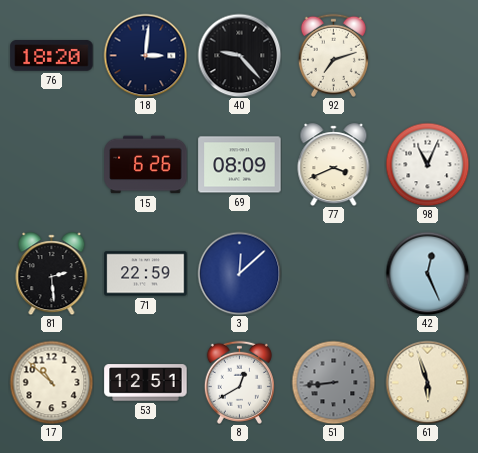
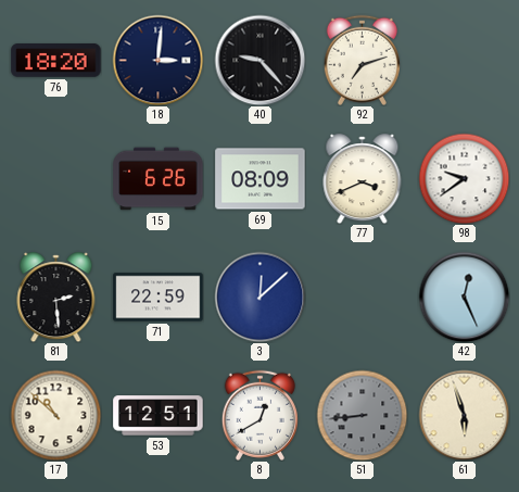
98: 11:04 -> 9:39
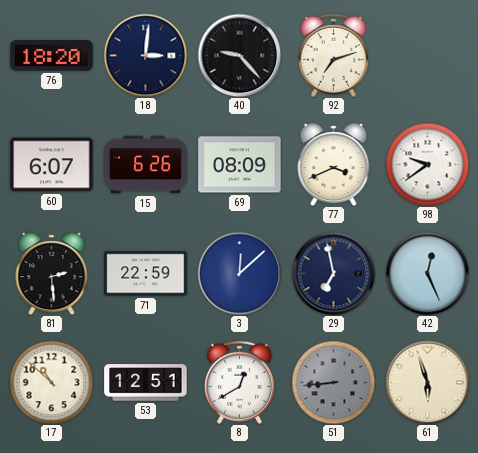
60: none -> 6:07
29: none -> 6:58
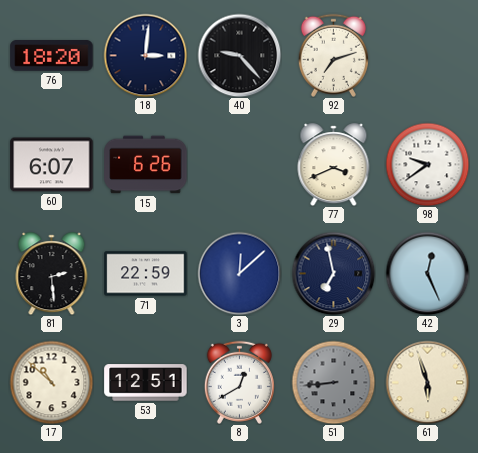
69: 08:09 -> none
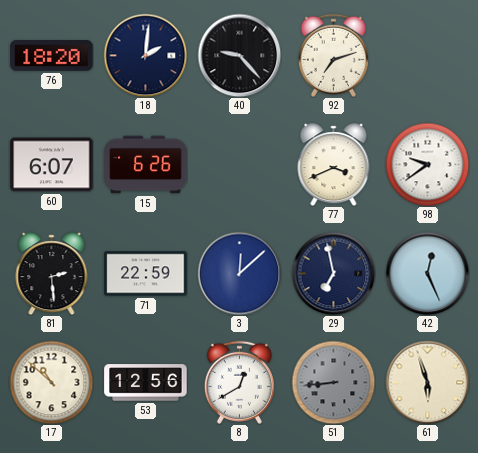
18: 3:01 -> 2:01
53: 12:51 -> 12:56
